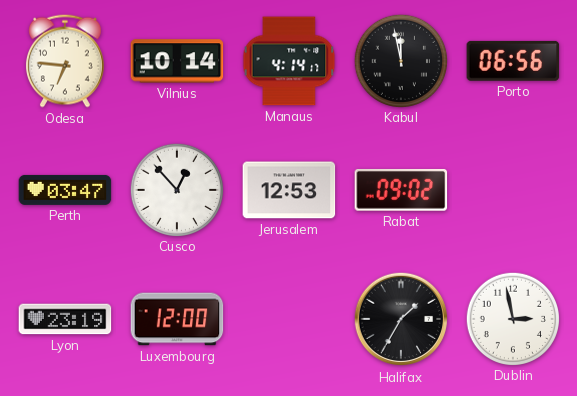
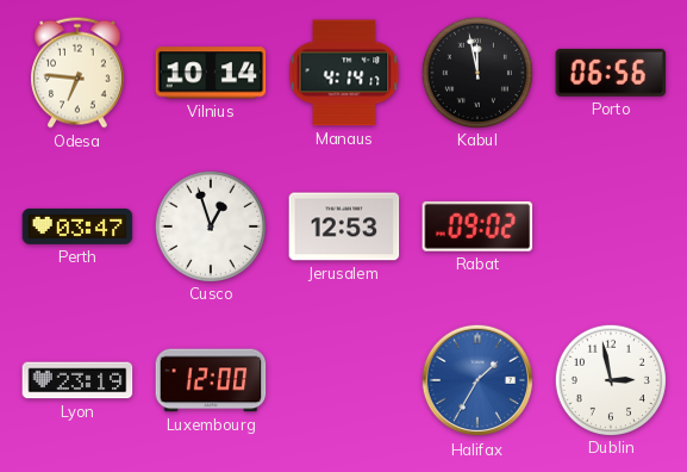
Cusco: 12:53 -> 12:57
Halifax dial: black -> blue
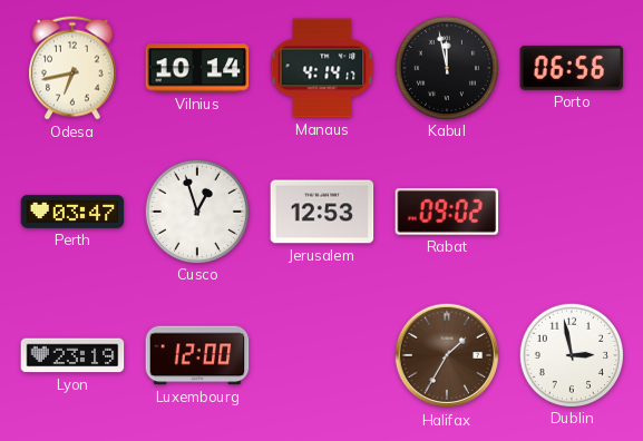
Odesa: 6:46 -> 6:43
Halifax dial: blue -> brown
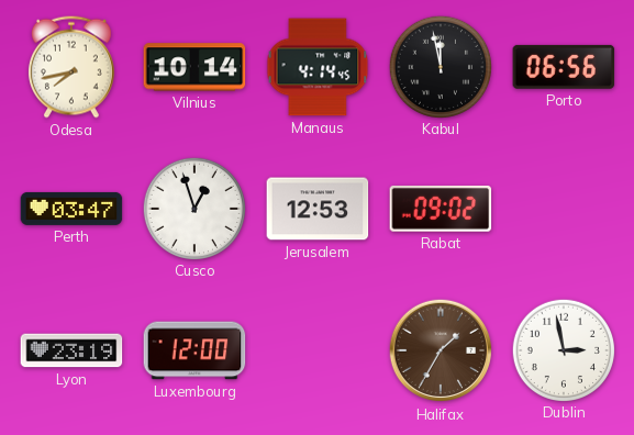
Odesa: 6:43 -> 7:43
Manaus: 4:14:17 -> 4:14:45
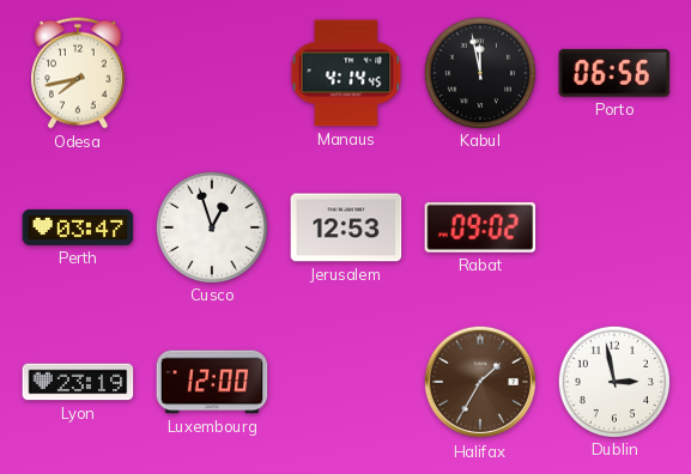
Vilnius: 10:14 -> none
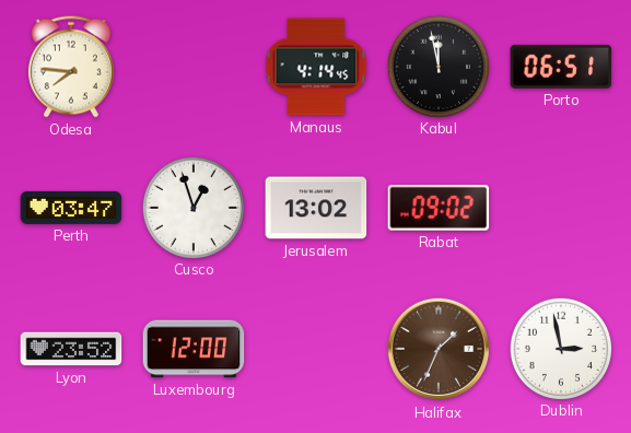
Odesa: 7:43 -> 7:46
Porto: 06:56 -> 06:51
Jerusalem: 12:53 -> 13:02
Lyon: 23:19 -> 23:52
Halifax: 1:35 -> 1:34
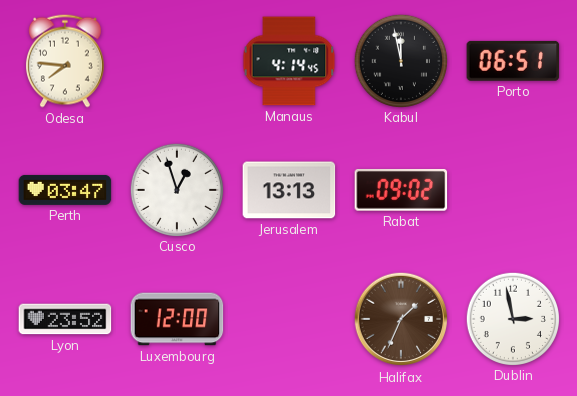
Jerusalem: 13:02 -> 13:13
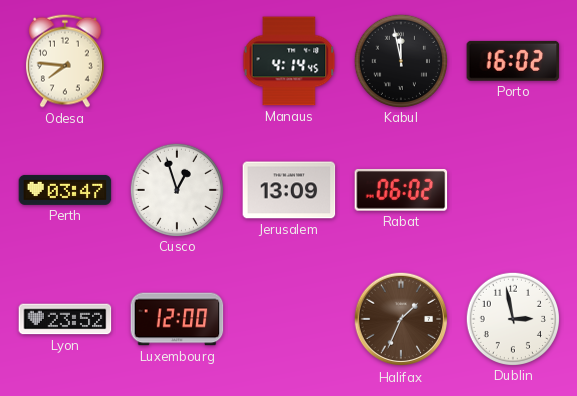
Porto: 06:51 -> 16:02
Jerusalem: 13:13 -> 13:09
Rabat: 09:02 -> 06:02
